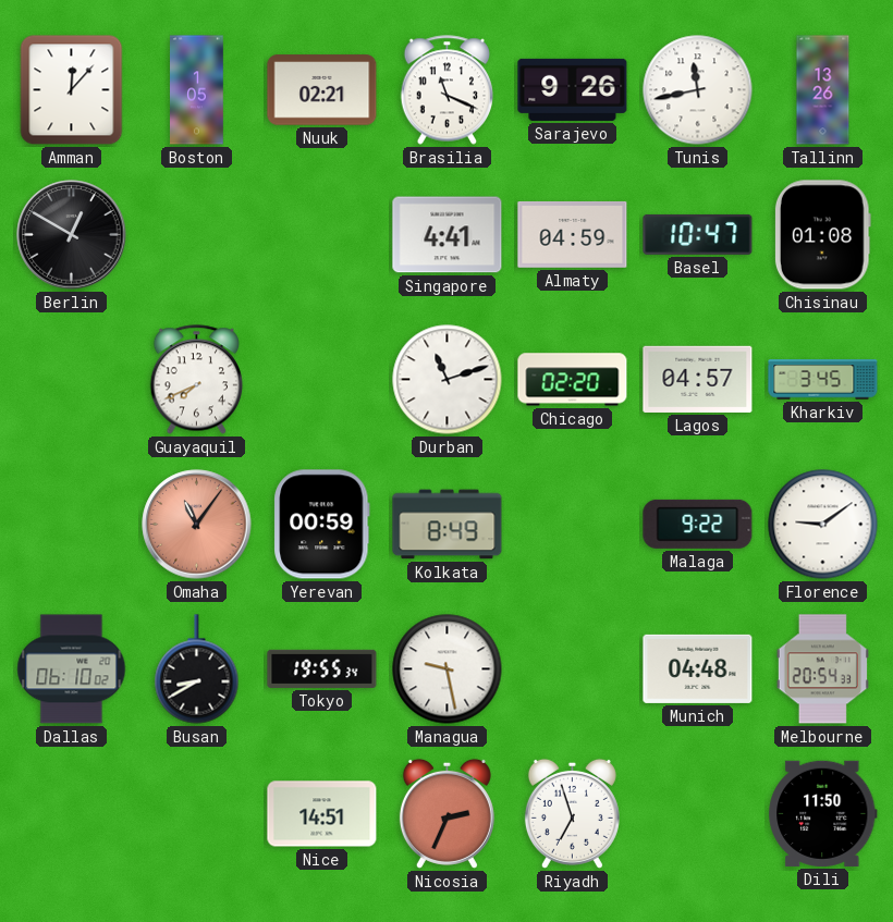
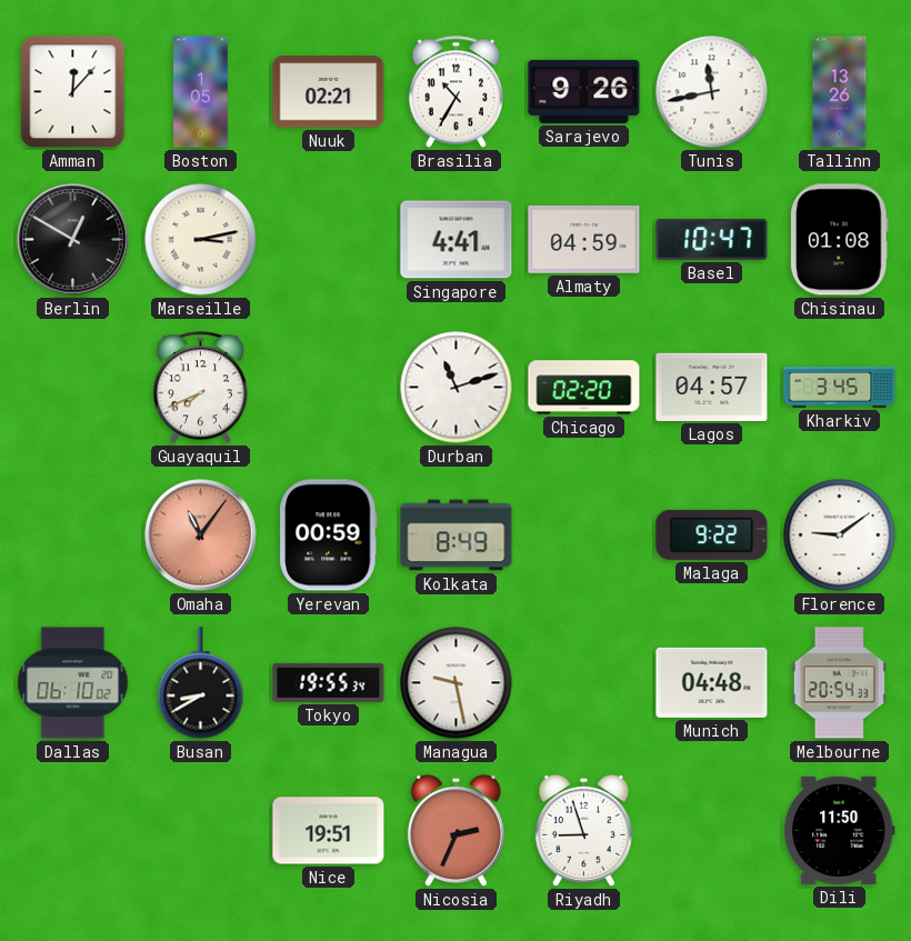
Brasilia: 11:19 -> 10:35
Marseille: none -> 3:13
Nice: 14:51 -> 19:51
Riyadh: 6:57 -> 8:57
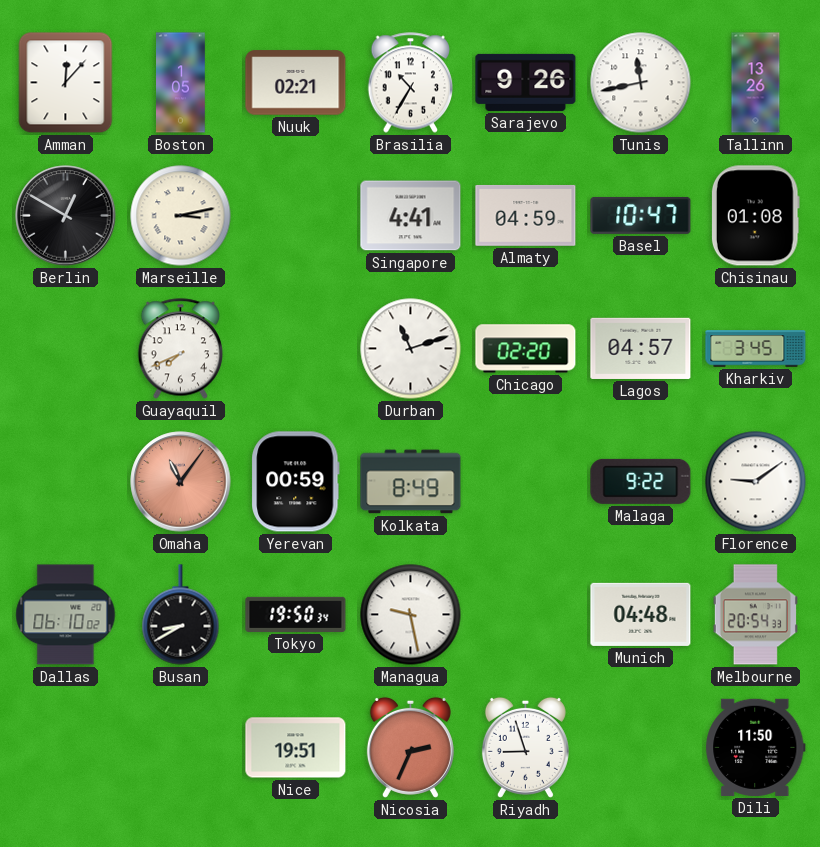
Tokyo: 19:55 -> 19:50
